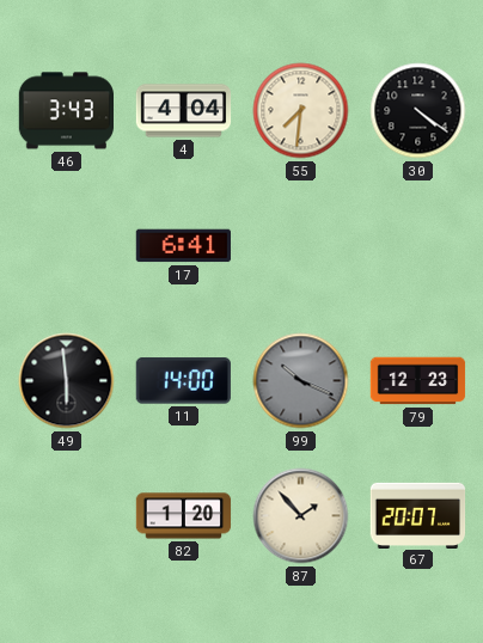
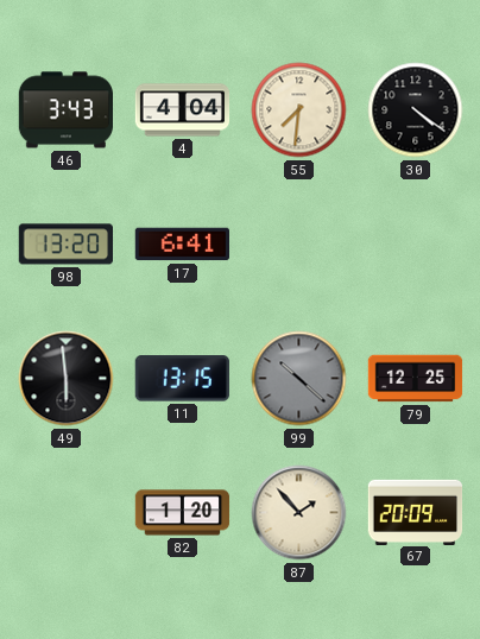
98: none -> 13:20
11: 14:00 -> 13:15
99: 10:19 -> 10:22
79: 12:23 -> 12:25
67: 20:07 -> 20:09
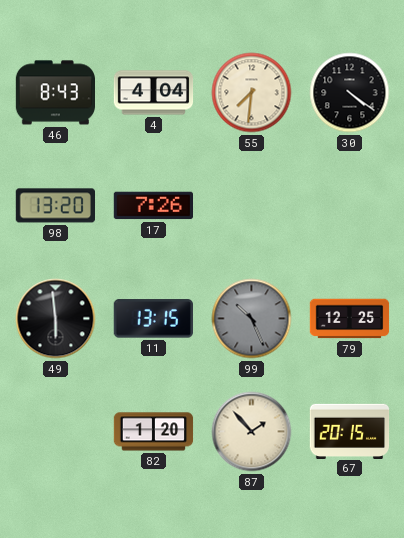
46: 3:43 -> 8:43
17: 6:41 -> 7:26
99: 10:22 -> 10:26
67: 20:09 -> 20:15
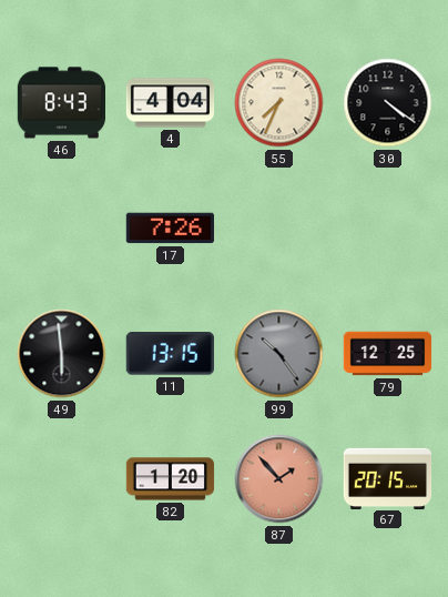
55: 7:31 -> 7:34
98: 13:20 -> none
99: 10:26 -> 10:24
87 dial: cream -> salmon
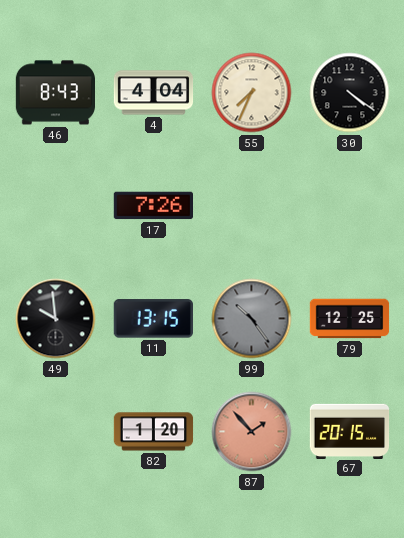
49: 5:59 -> 9:59
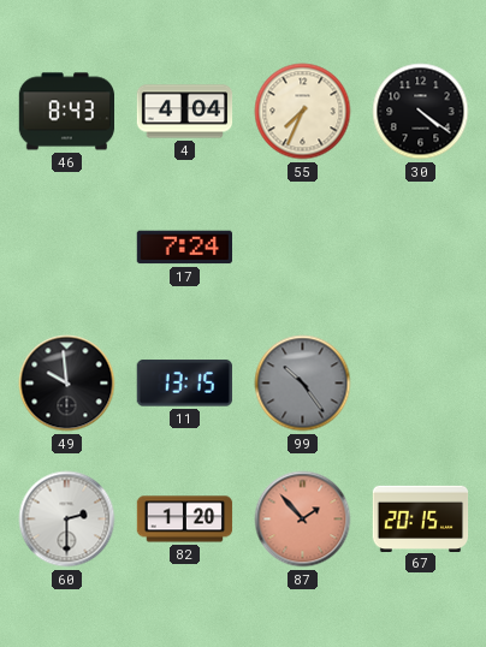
17: 7:26 -> 7:24
79: 12:25 -> none
60: none -> 2:30
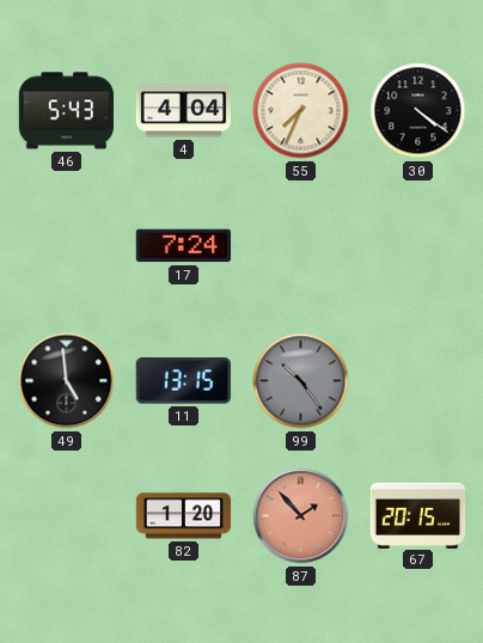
46: 8:43 -> 5:43
49: 9:59 -> 4:59
60: 2:30 -> none
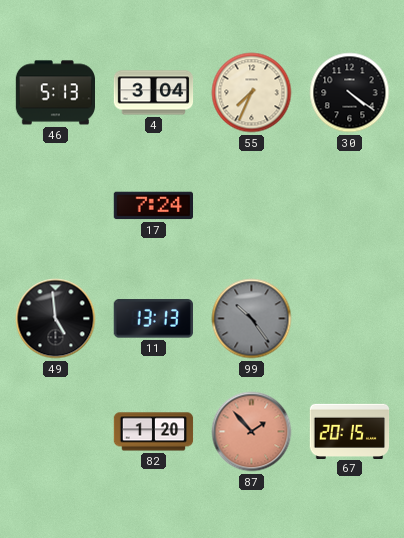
46: 5:43 -> 5:13
4: 4:04 -> 3:04
11: 13:15 -> 13:13
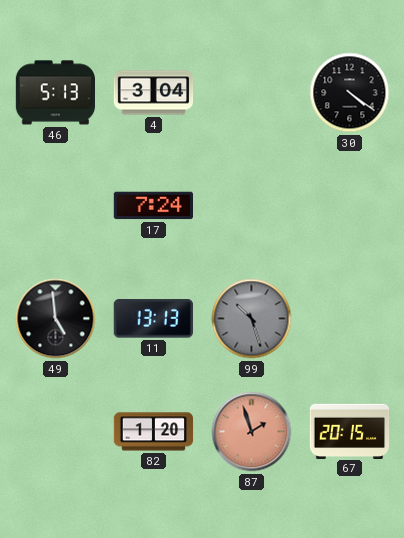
55: 7:34 -> none
99: 10:24 -> 10:27
87: 1:53 -> 1:57
